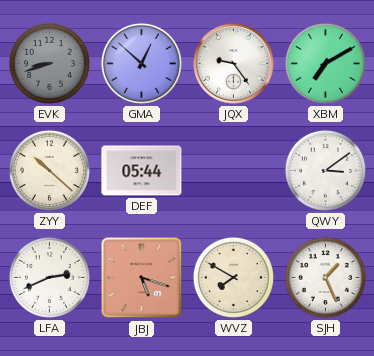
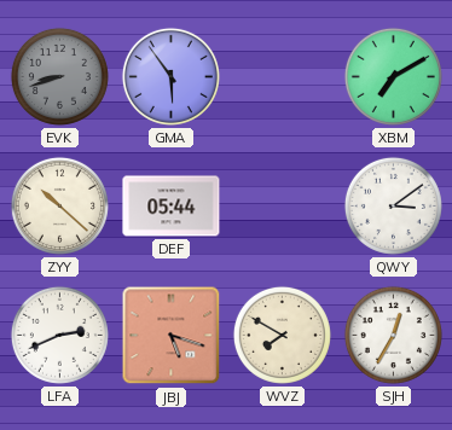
GMA: 12:52 -> 5:54
JQX: 9:24 -> none
SJH: 1:26 -> 12:35
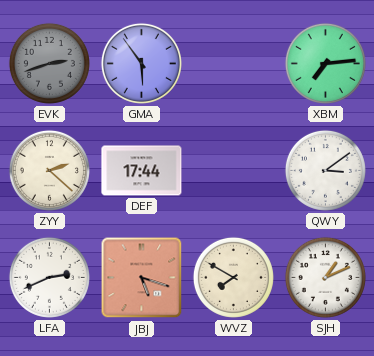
EVK: 8:42 -> 2:42
XBM: 7:10 -> 7:14
ZYY: 10:22 -> 2:22
DEF: 05:44 -> 17:44
SJH: 12:35 -> 1:11
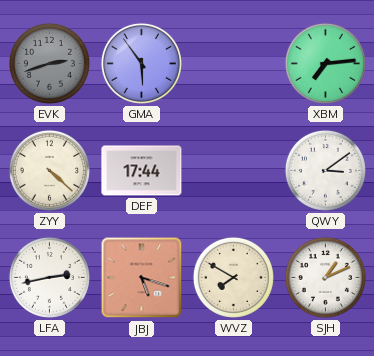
ZYY: 2:22 -> 4:22
LFA: 2:41 -> 2:43
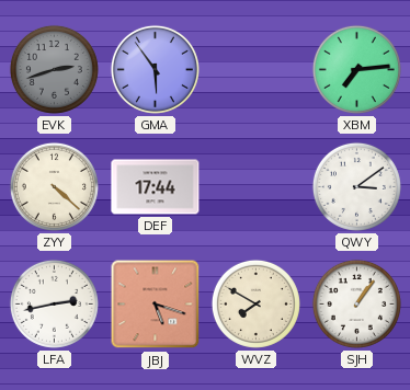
SJH: 1:11 -> 1:06
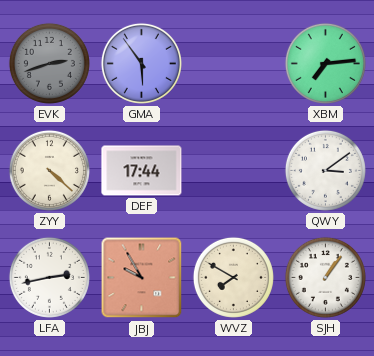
JBJ: 5:18 -> 9:55
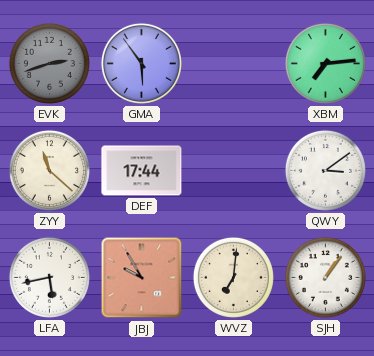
ZYY: 4:22 -> 11:22
LFA: 2:43 -> 5:43
WVZ: 7:50 -> 7:01
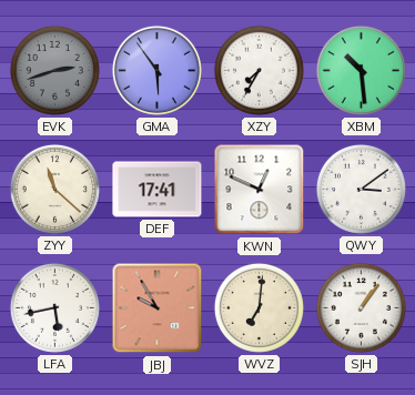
XZY: none -> 7:35
XBM: 7:14 -> 10:29
DEF: 17:44 -> 17:41
KWN: none -> 12:49
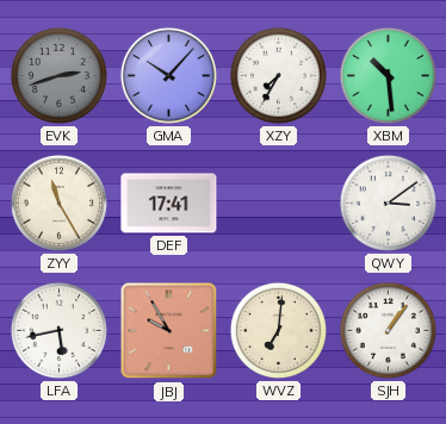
GMA: 5:54 -> 10:07
ZYY: 11:22 -> 11:25
KWN: 12:49 -> none
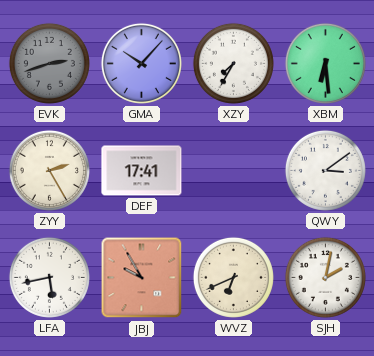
XBM: 10:29 -> 6:29
ZYY: 11:25 -> 2:25
WVZ: 7:01 -> 6:41
SJH: 1:06 -> 2:02
